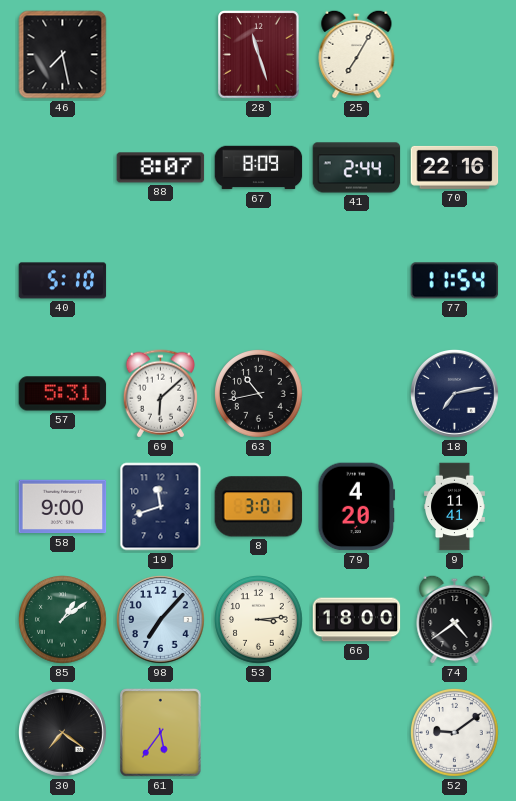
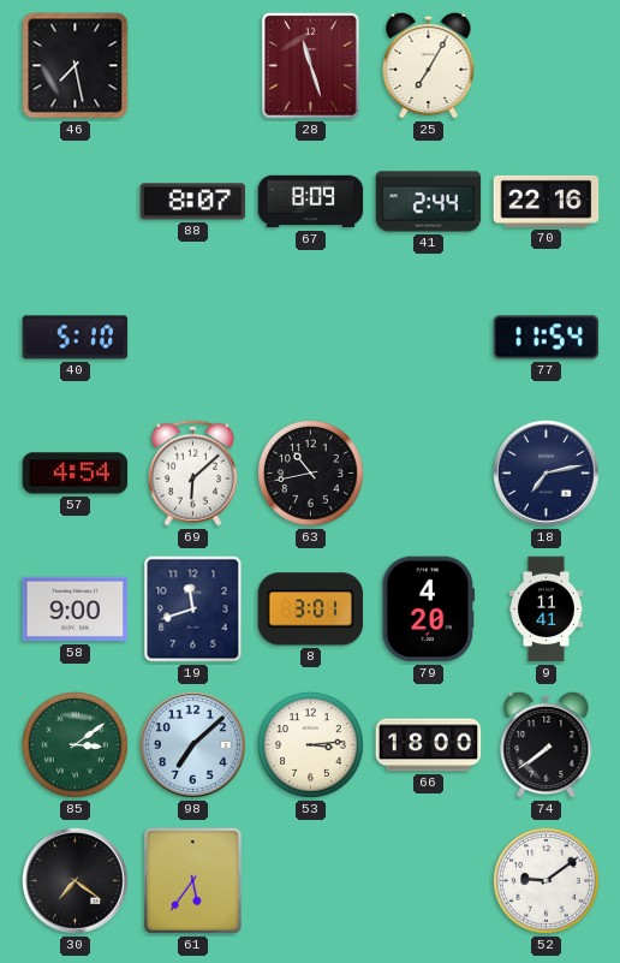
57: 5:31 -> 4:54
85: 1:09 -> 3:09
98: 7:07 -> 7:08
74: 4:39 -> 7:39
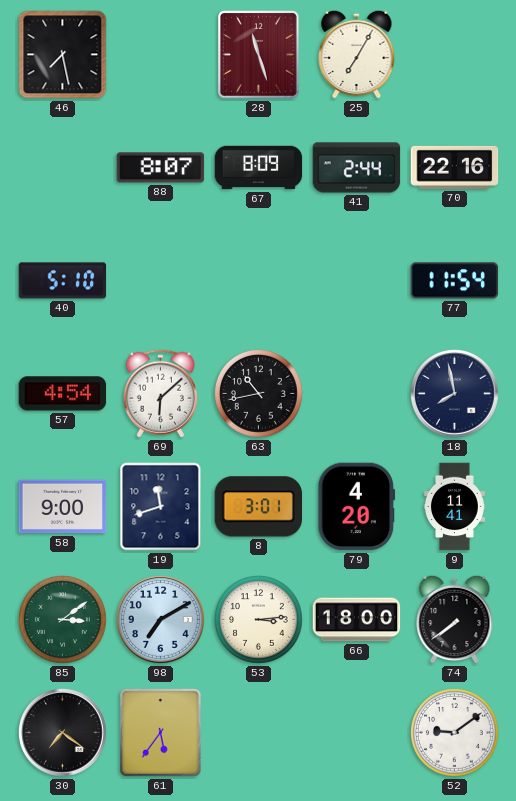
18: 7:13 -> 7:58
98: 7:08 -> 7:10
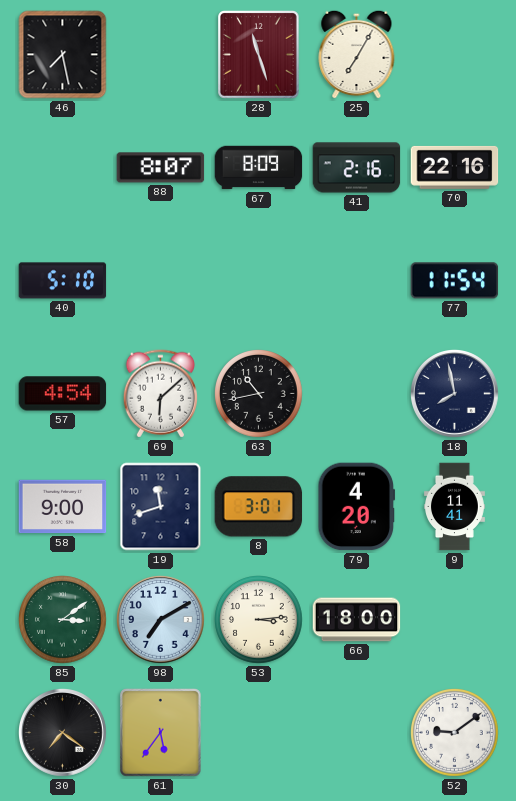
41: 2:44 -> 2:16
74: 7:39 -> none
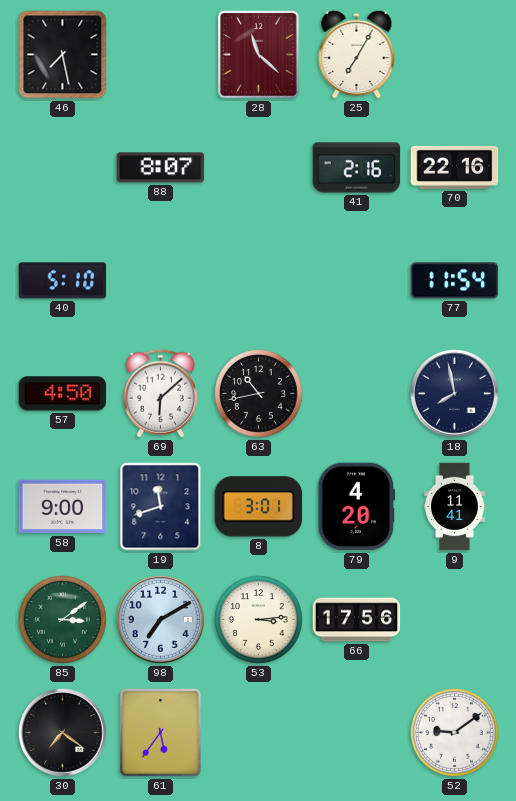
28: 11:27 -> 11:22
67: 8:09 -> none
57: 4:54 -> 4:50
66: 18:00 -> 17:56
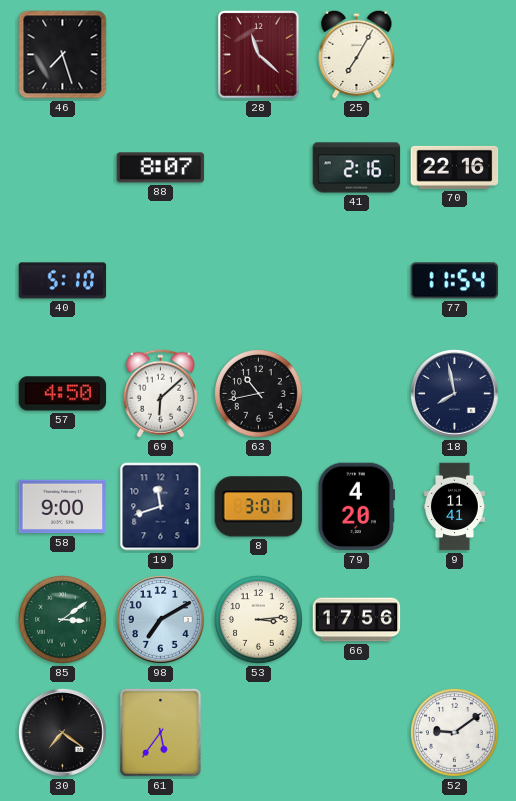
46: 7:28 -> 7:27
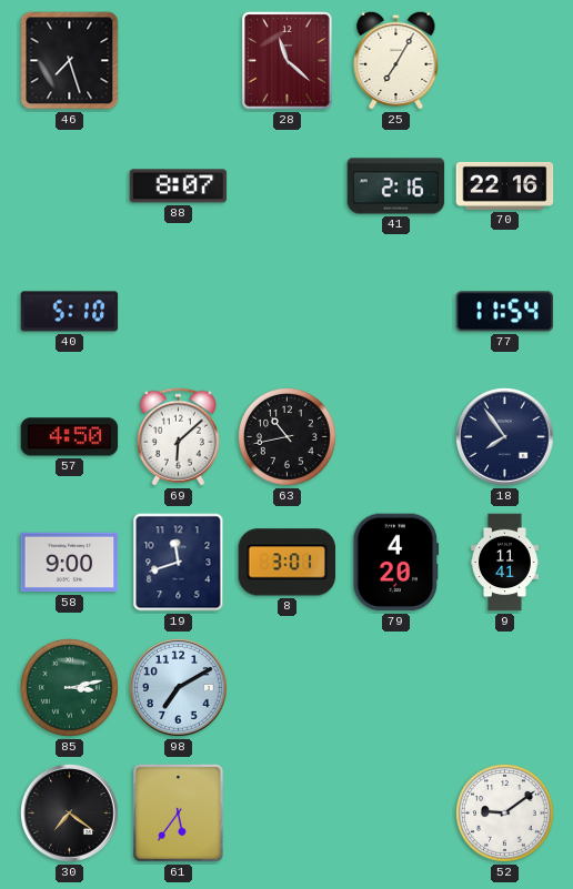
18: 7:58 -> 7:54
85: 3:09 -> 3:13
53: 3:14 -> none
66: 17:56 -> none
